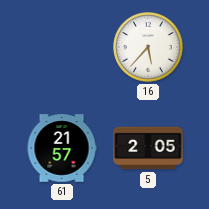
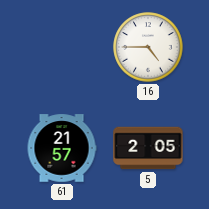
16: 5:37 -> 4:45
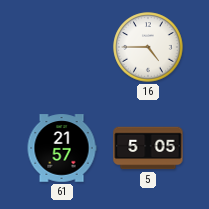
5: 2:05 -> 5:05
